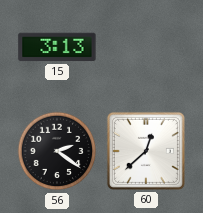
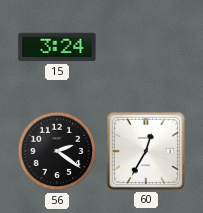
15: 3:13 -> 3:24
60: 12:38 -> 12:35
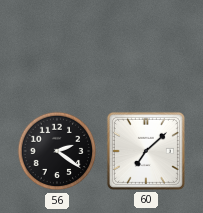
15: 3:24 -> none
60: 12:35 -> 7:08
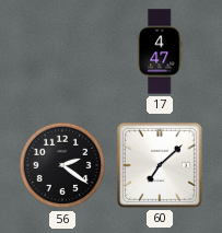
17: none -> 4:47
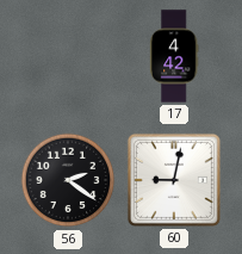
17: 4:47 -> 4:42
60: 7:08 -> 9:02
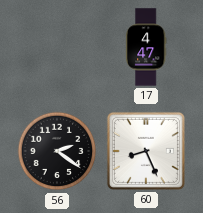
17: 4:42 -> 4:47
60: 9:02 -> 8:26
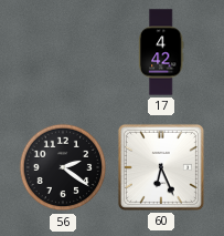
17: 4:47 -> 4:42
60: 8:26 -> 6:26
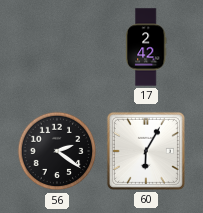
17: 4:42 -> 2:42
60: 6:26 -> 6:05
